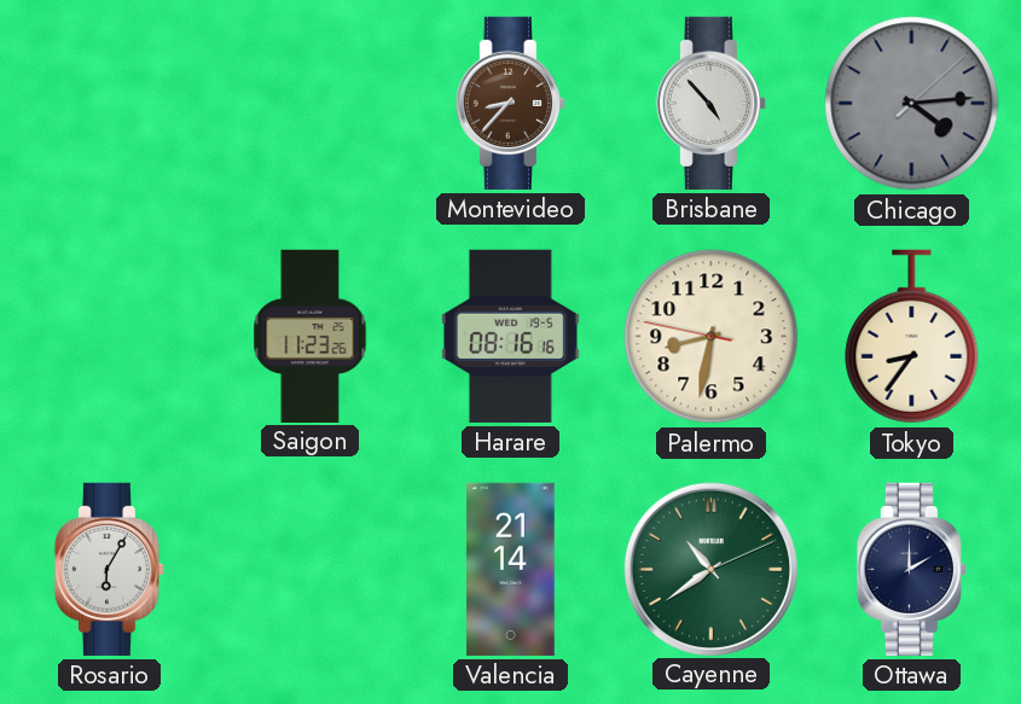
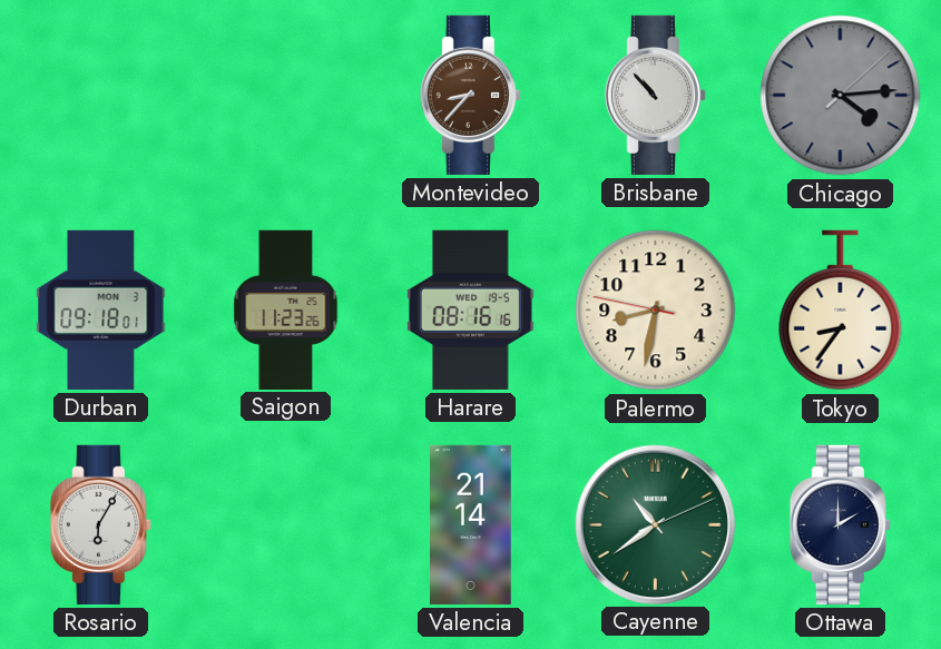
Brisbane: 4:53 -> 10:53
Durban: none -> 09:18
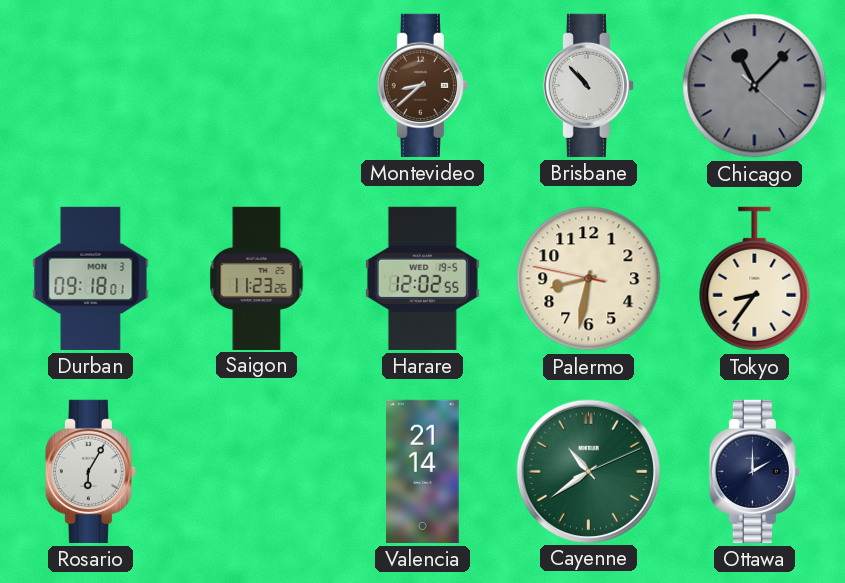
Montevideo: 8:37 -> 8:38
Chicago: 4:14 -> 11:07
Harare: 08:16 -> 12:02
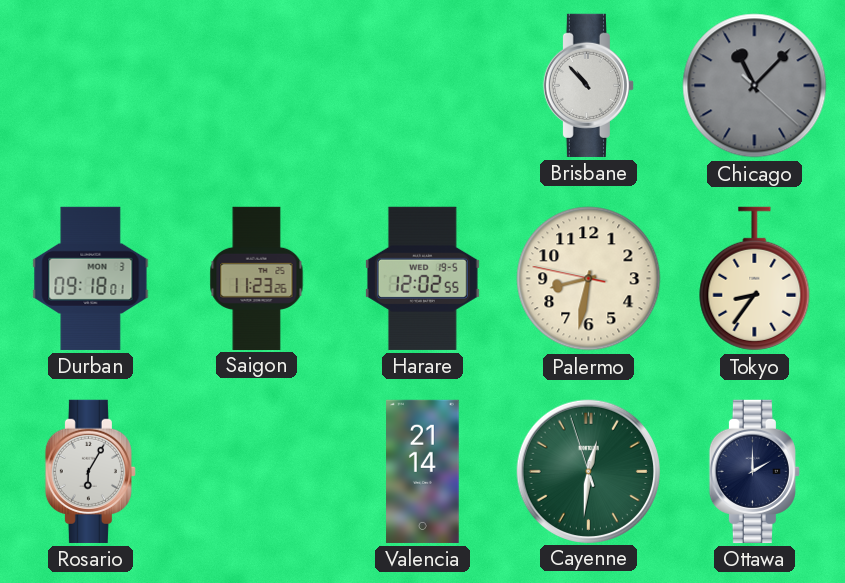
Montevideo: 8:38 -> none
Cayenne: 10:39 -> 12:30
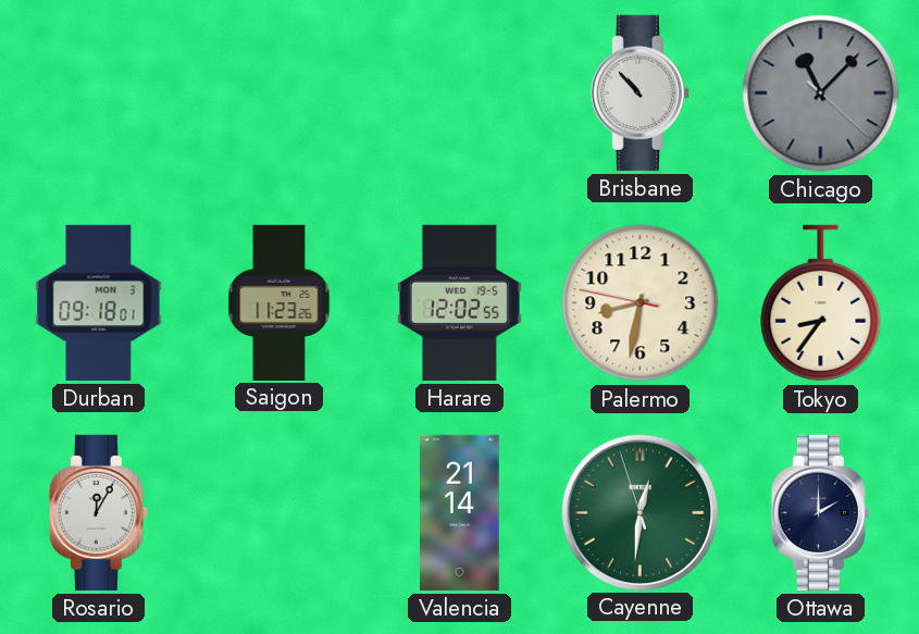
Rosario: 6:05 -> 12:05
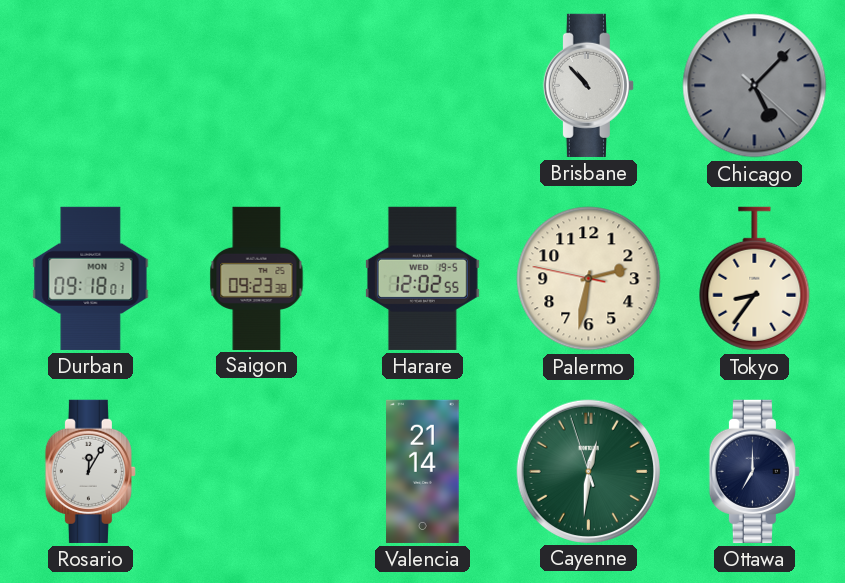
Chicago: 11:07 -> 5:07
Saigon: 11:23 -> 09:23
Palermo: 8:31 -> 2:31
Ottawa: 2:00 -> 7:00
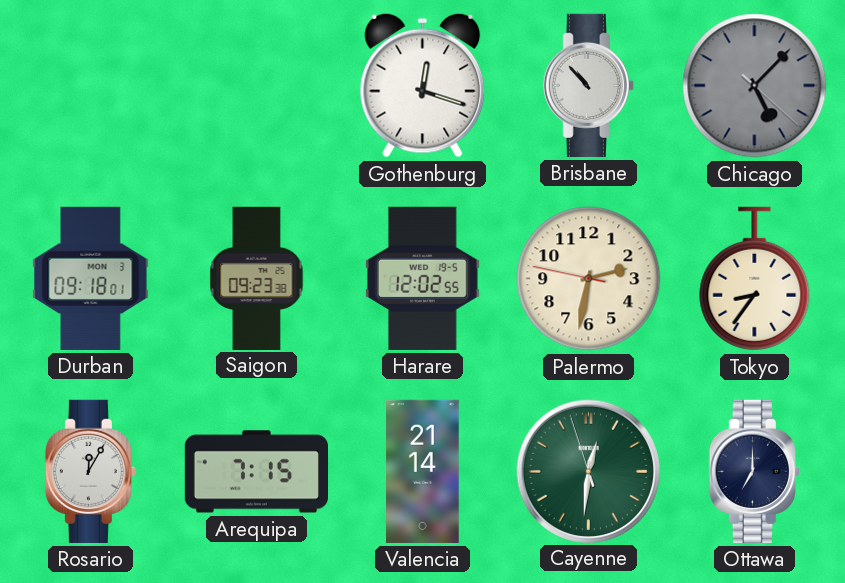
Gothenburg: none -> 12:18
Arequipa: none -> 7:15
